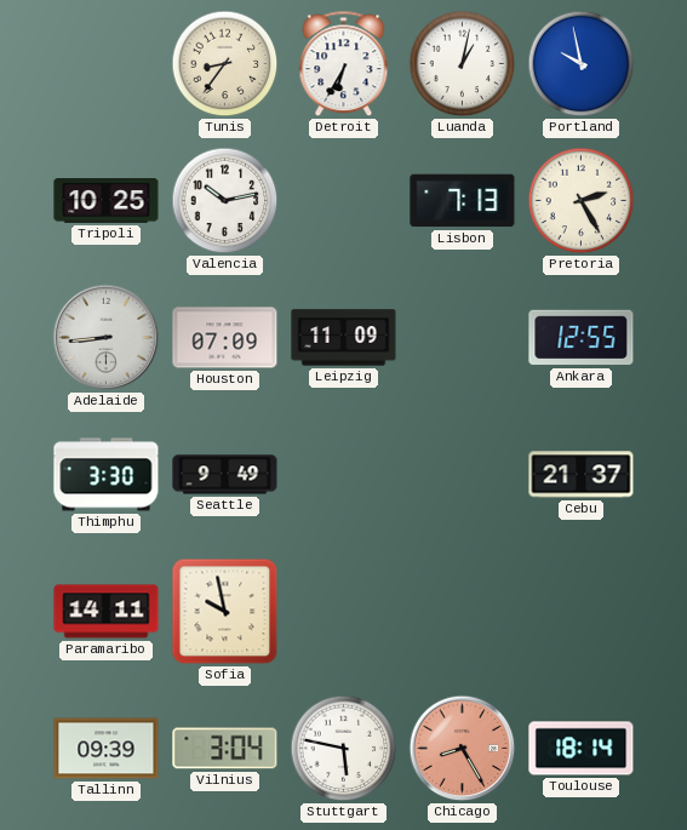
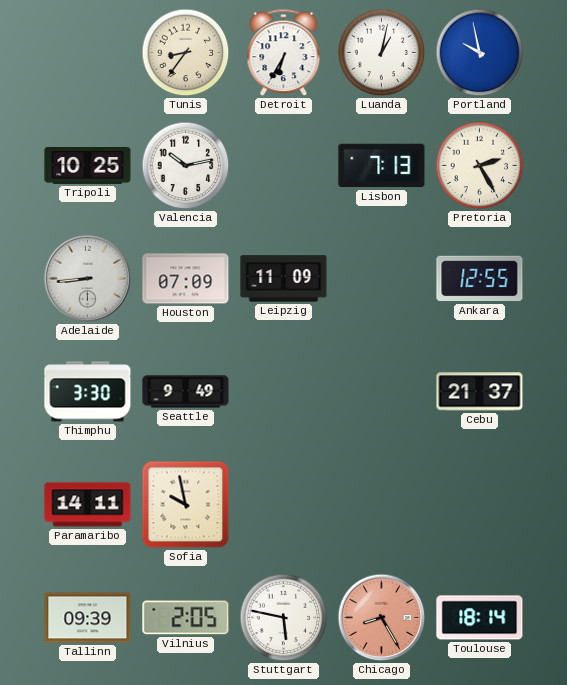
Vilnius: 3:04 -> 2:05
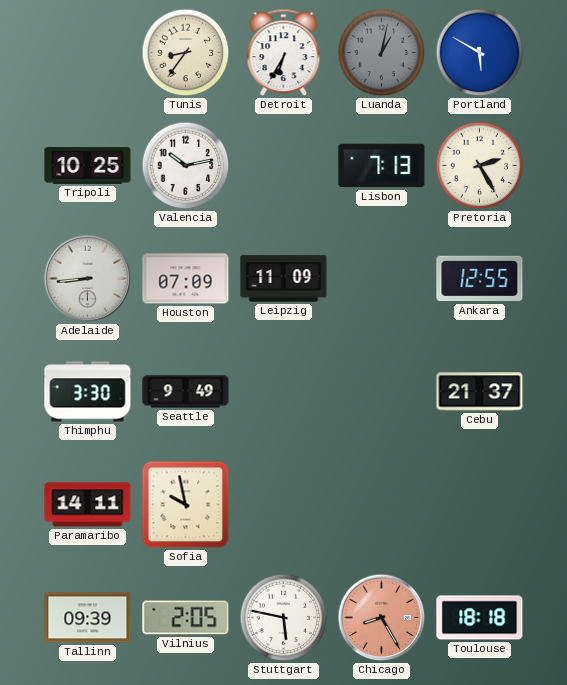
Luanda dial: white -> grey
Portland: 9:58 -> 5:50
Toulouse: 18:14 -> 18:18
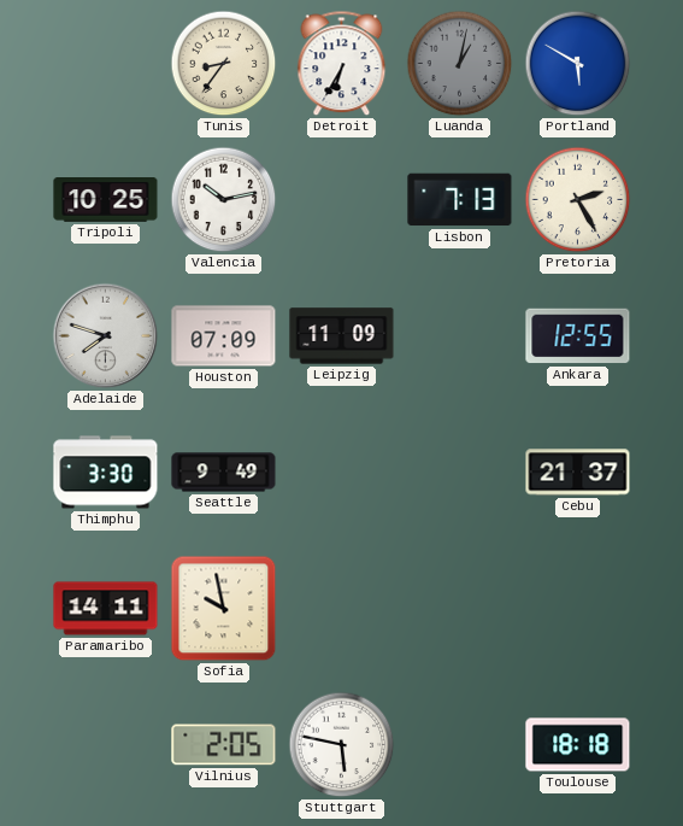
Adelaide: 8:44 -> 7:48
Tallinn: 09:39 -> none
Chicago: 8:25 -> none
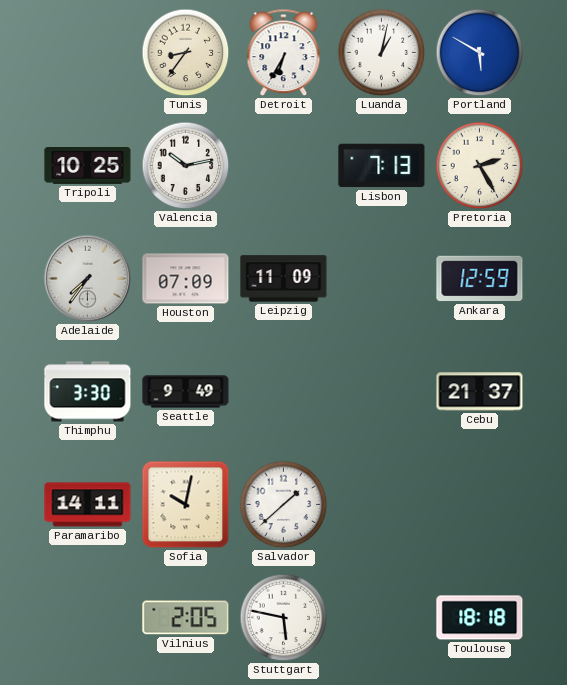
Luanda dial: grey -> white
Adelaide: 7:48 -> 7:36
Ankara: 12:55 -> 12:59
Sofia: 9:58 -> 10:02
Salvador: none -> 1:38
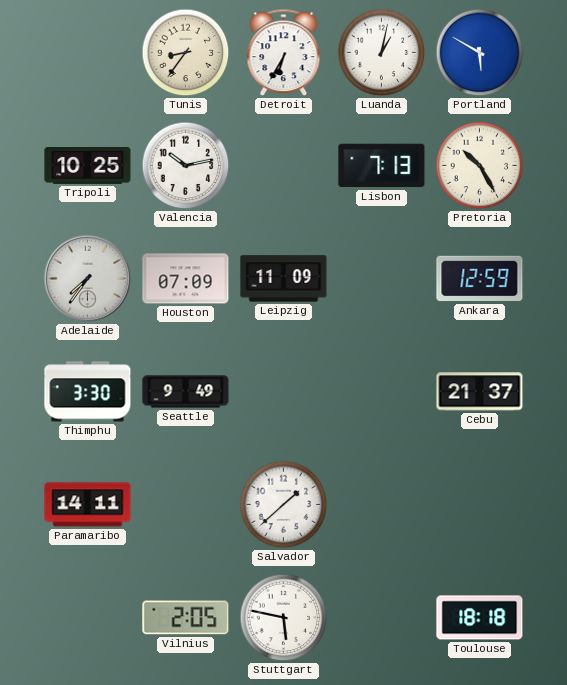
Pretoria: 2:25 -> 10:25
Sofia: 10:02 -> none
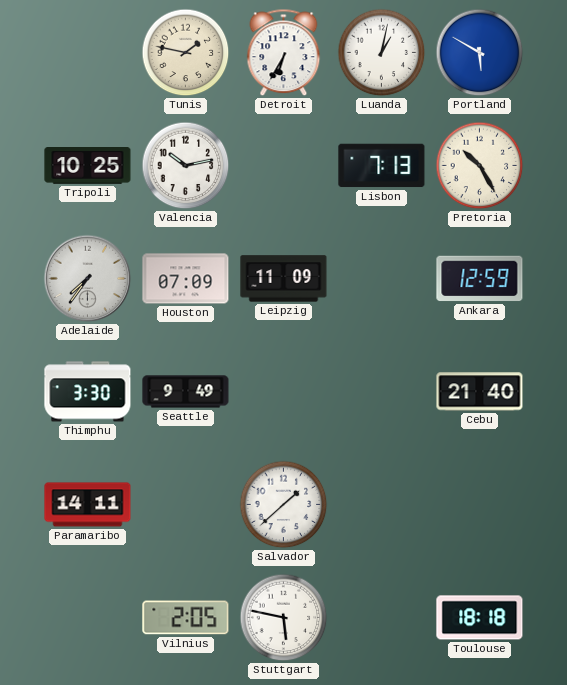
Tunis: 8:36 -> 1:47
Cebu: 21:37 -> 21:40
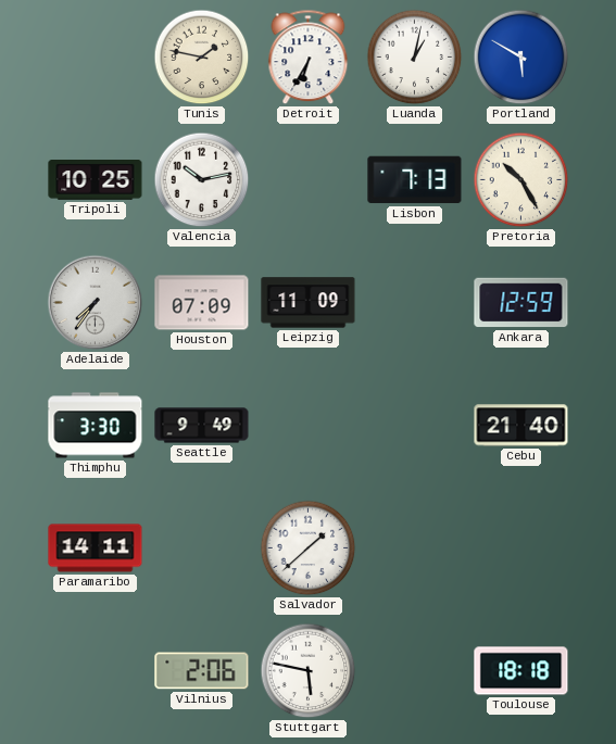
Vilnius: 2:05 -> 2:06
